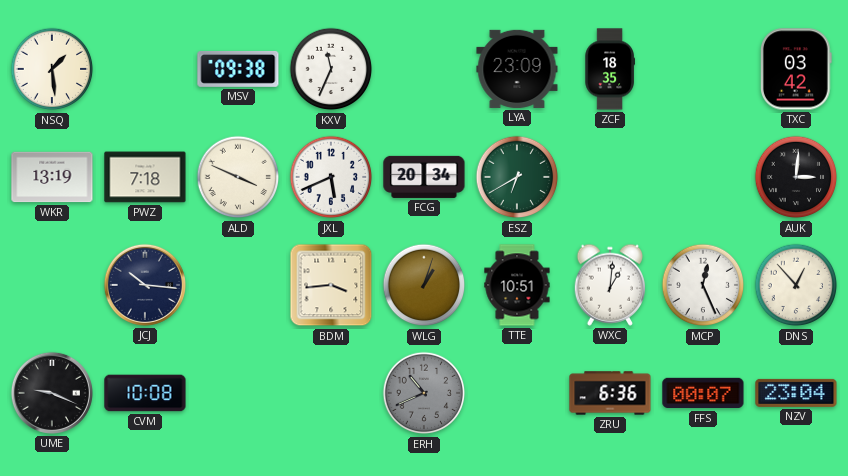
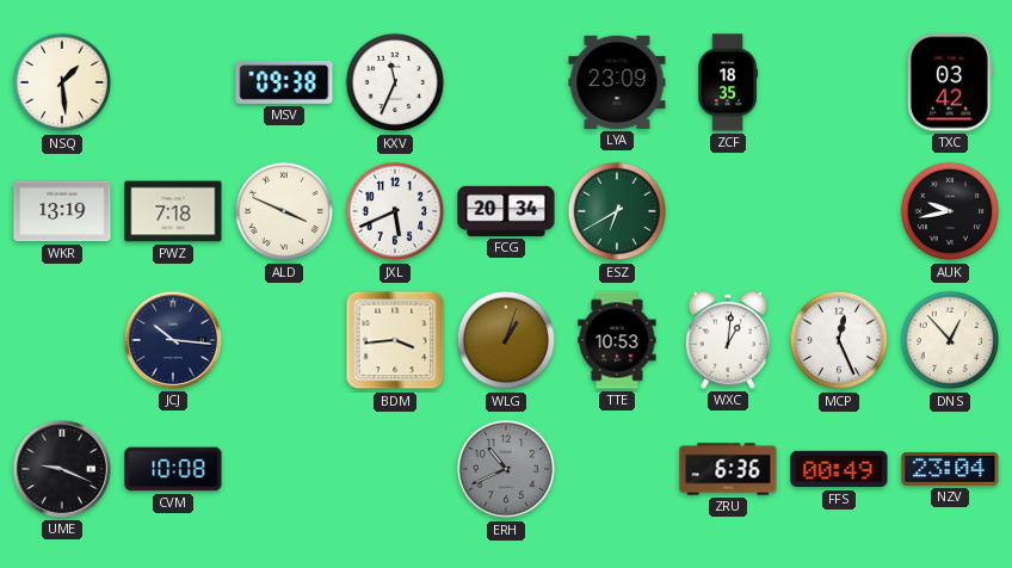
AUK: 3:01 -> 9:43
TTE: 10:51 -> 10:53
FFS: 00:07 -> 00:49
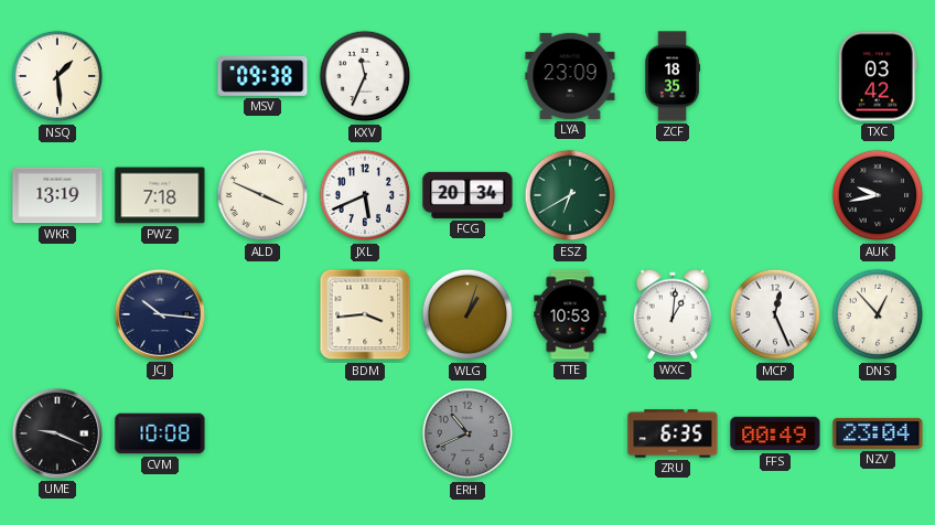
ZRU: 6:36 -> 6:35
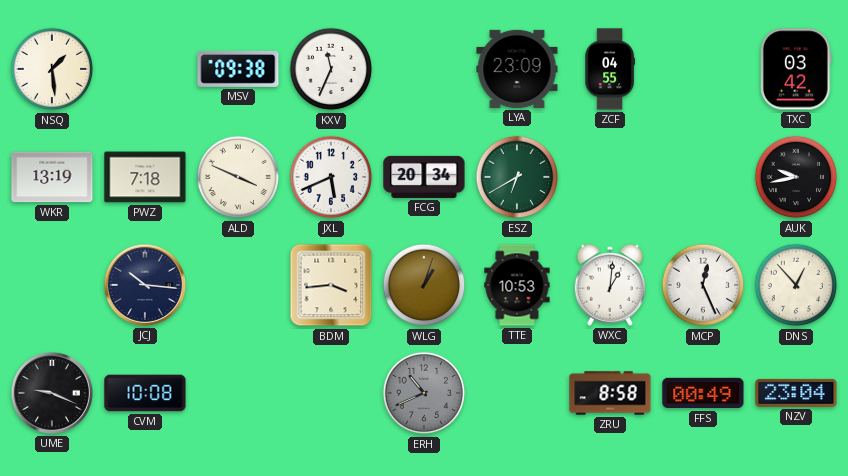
ZCF: 18:35 -> 04:55
ZRU: 6:35 -> 8:58
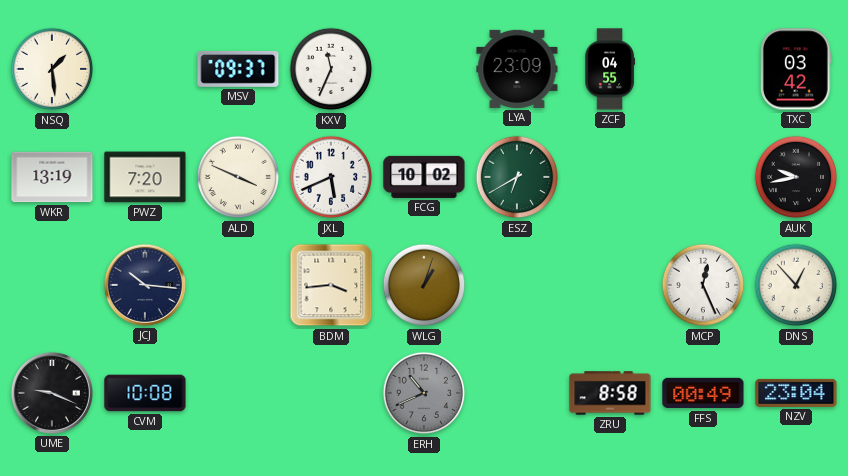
MSV: 09:38 -> 09:37
PWZ: 7:18 -> 7:20
FCG: 20:34 -> 10:02
TTE: 10:53 -> none
WXC: 1:01 -> none
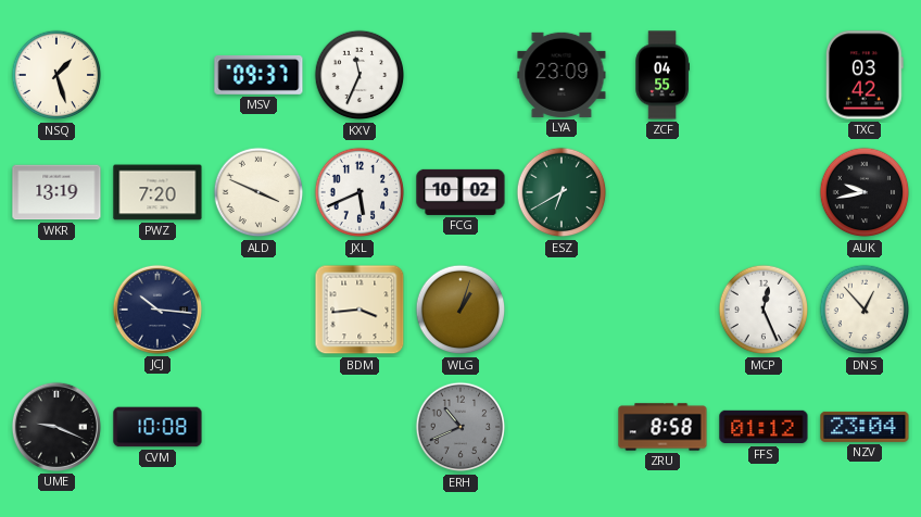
NSQ: 1:29 -> 1:27
FFS: 00:49 -> 01:12
